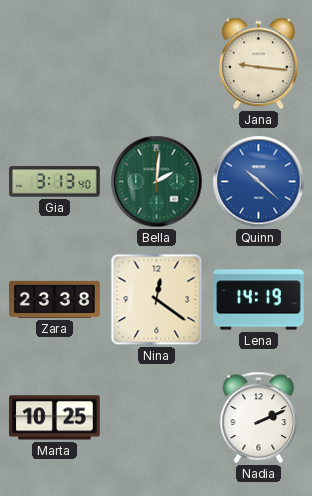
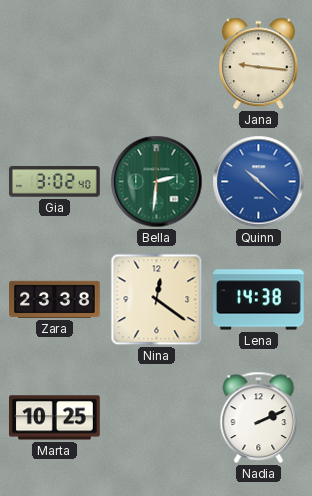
Gia: 3:13 -> 3:02
Bella: 2:01 -> 2:31
Lena: 14:19 -> 14:38
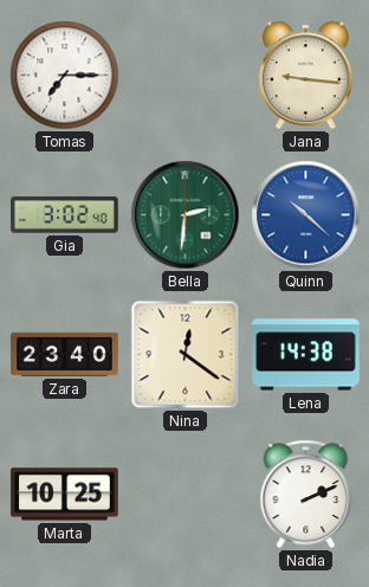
Tomas: none -> 7:15
Zara: 23:38 -> 23:40
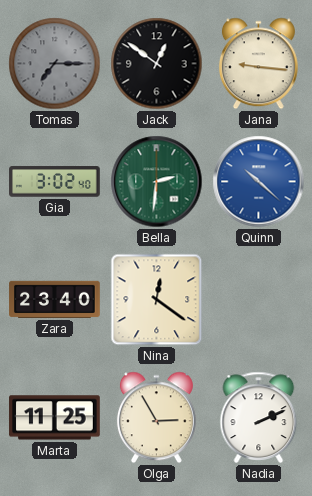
Tomas dial: white -> grey
Jack: none -> 12:51
Lena: 14:38 -> none
Marta: 10:25 -> 11:25
Olga: none -> 2:55
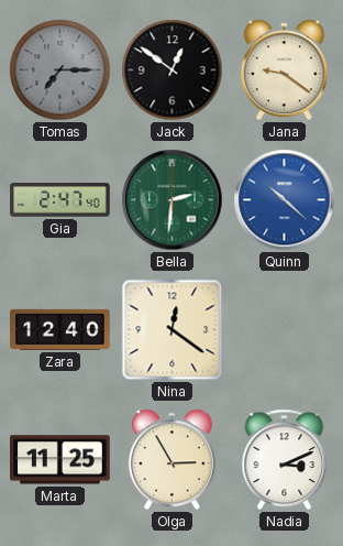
Jana: 9:16 -> 9:21
Gia: 3:02 -> 2:47
Zara: 23:40 -> 12:40
Nadia: 2:11 -> 3:11
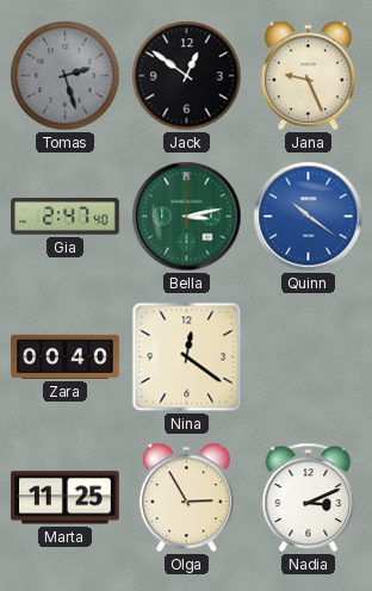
Tomas: 7:15 -> 2:27
Jana: 9:21 -> 9:26
Bella: 2:31 -> 3:13
Quinn: 10:22 -> 10:21
Zara: 12:40 -> 00:40
